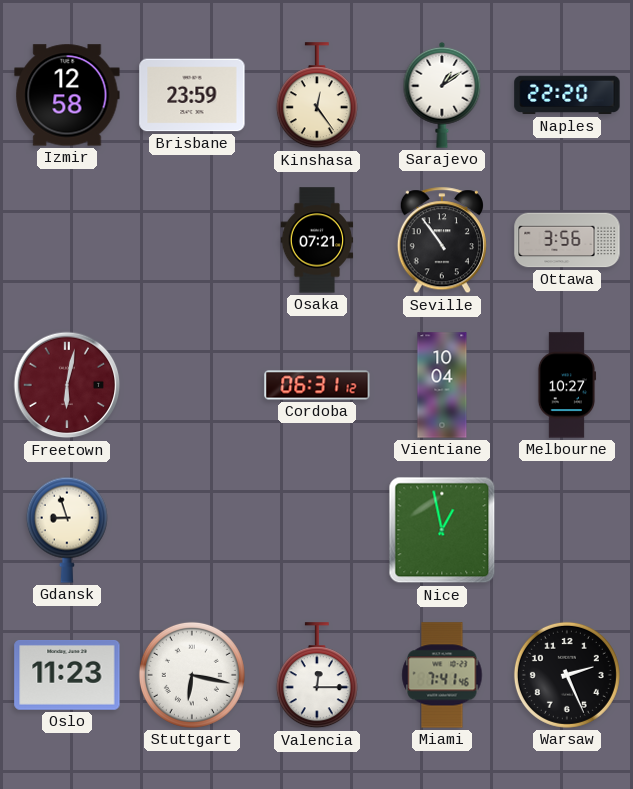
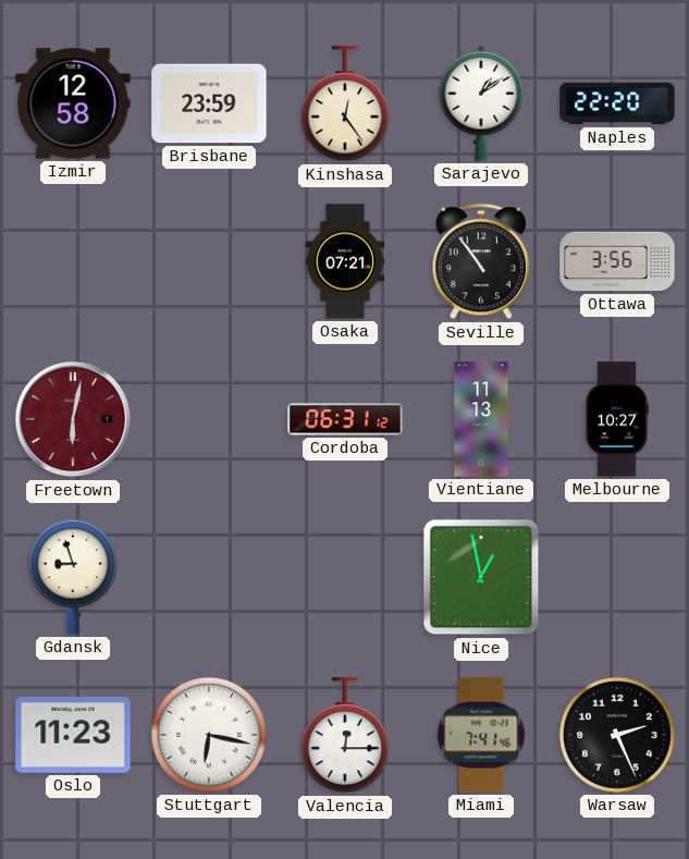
Vientiane: 10:04 -> 11:13
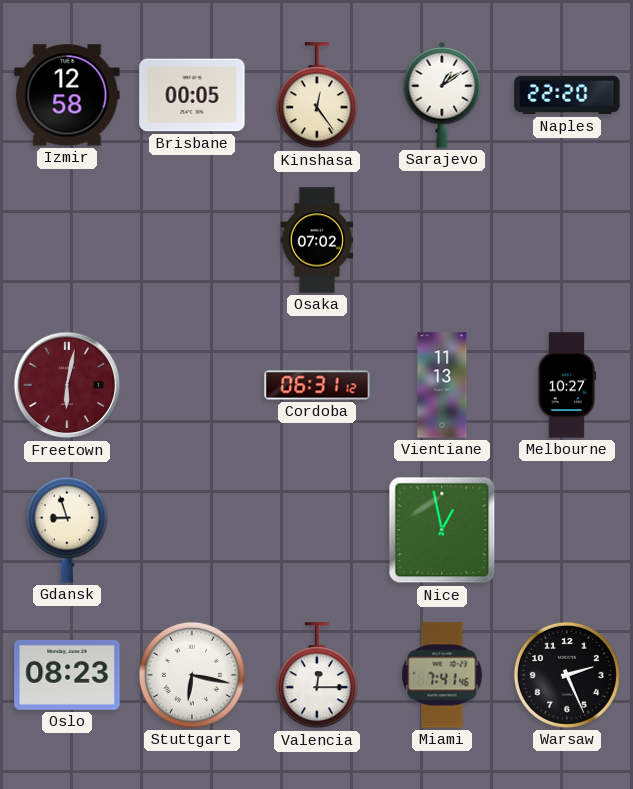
Brisbane: 23:59 -> 00:05
Osaka: 07:21 -> 07:02
Seville: 10:54 -> none
Ottawa: 3:56 -> none
Oslo: 11:23 -> 08:23
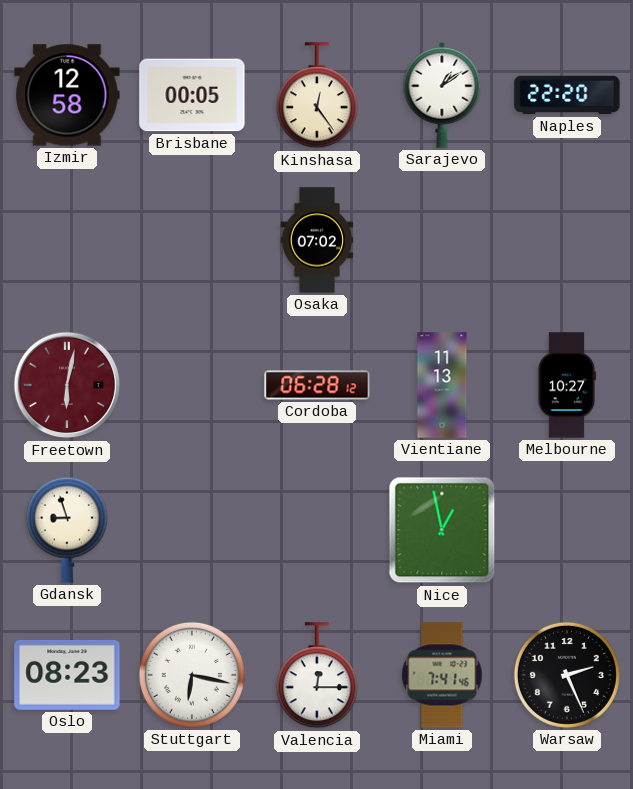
Cordoba: 06:31 -> 06:28
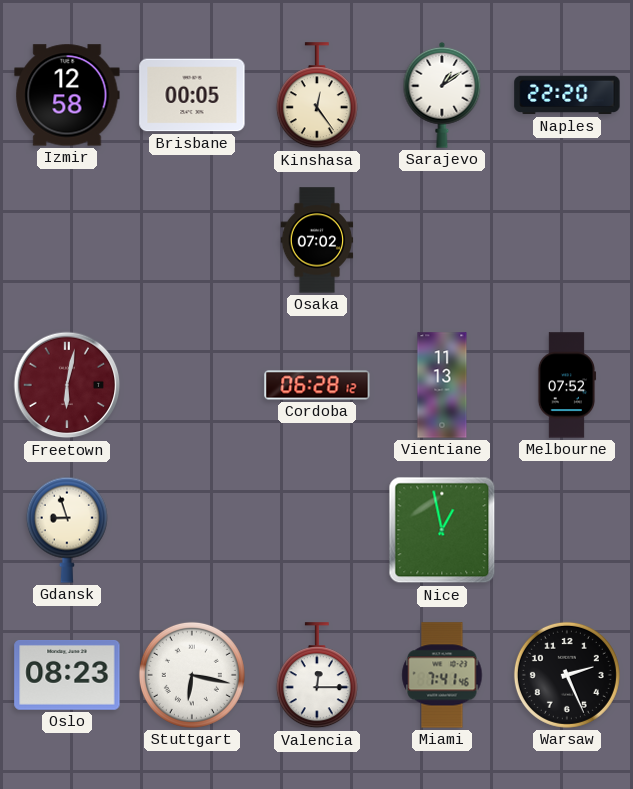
Melbourne: 10:27 -> 07:52
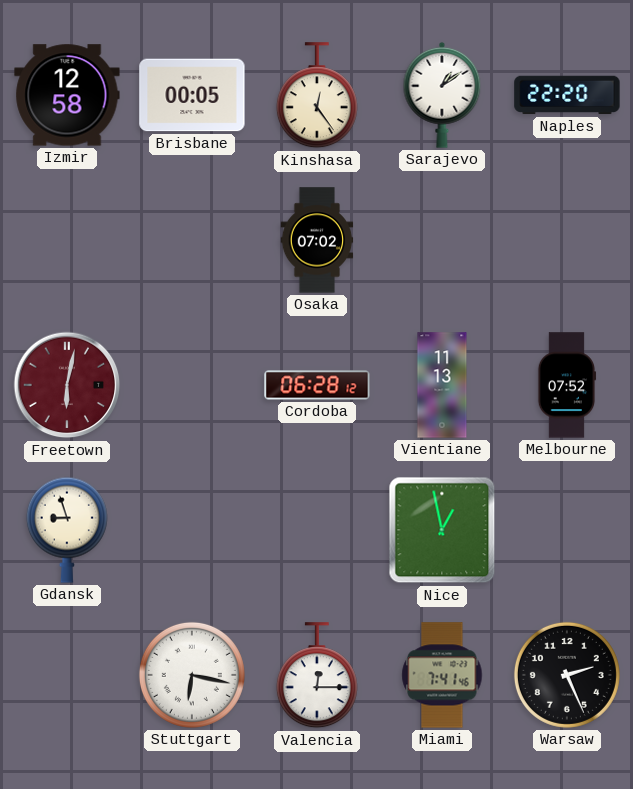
Oslo: 08:23 -> none
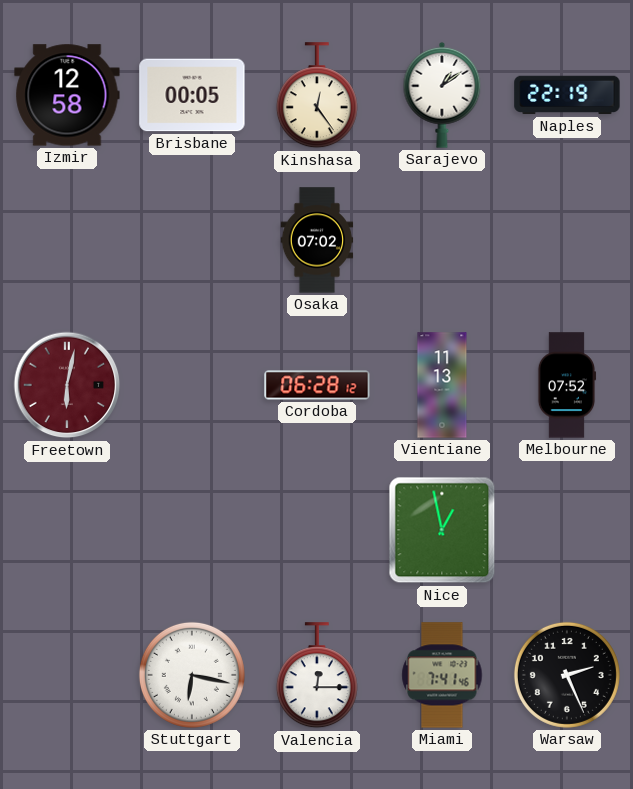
Naples: 22:20 -> 22:19
Gdansk: 8:57 -> none
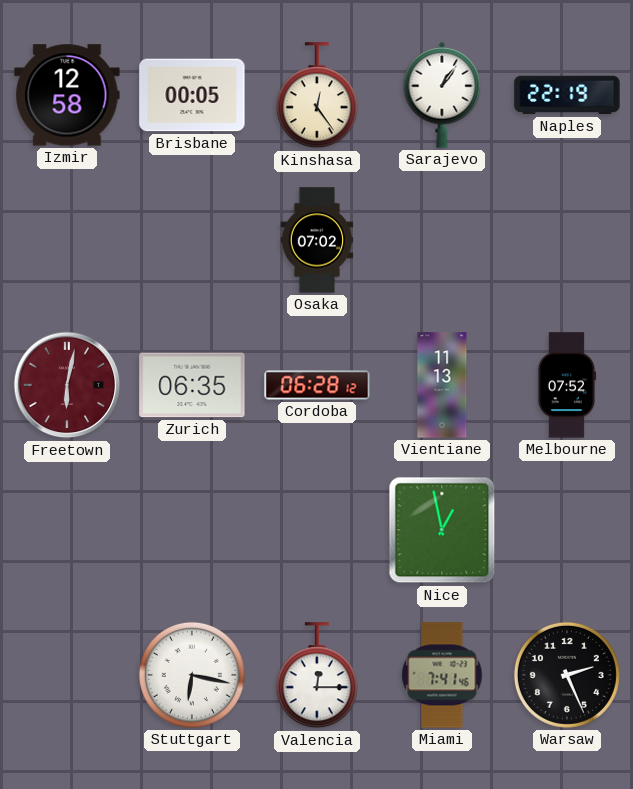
Sarajevo: 1:09 -> 1:06
Zurich: none -> 06:35
